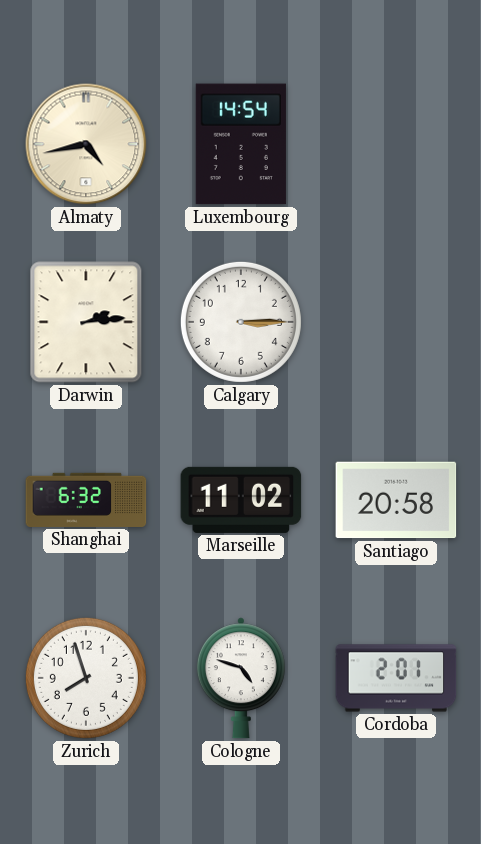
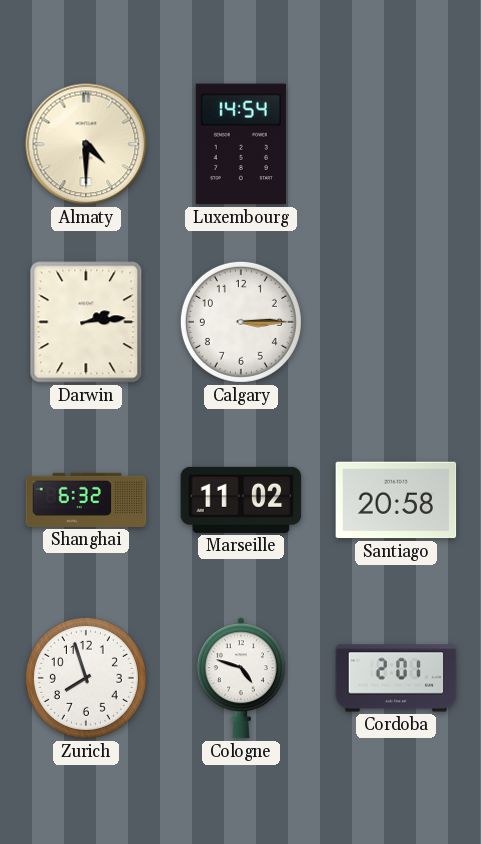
Almaty: 4:43 -> 4:30
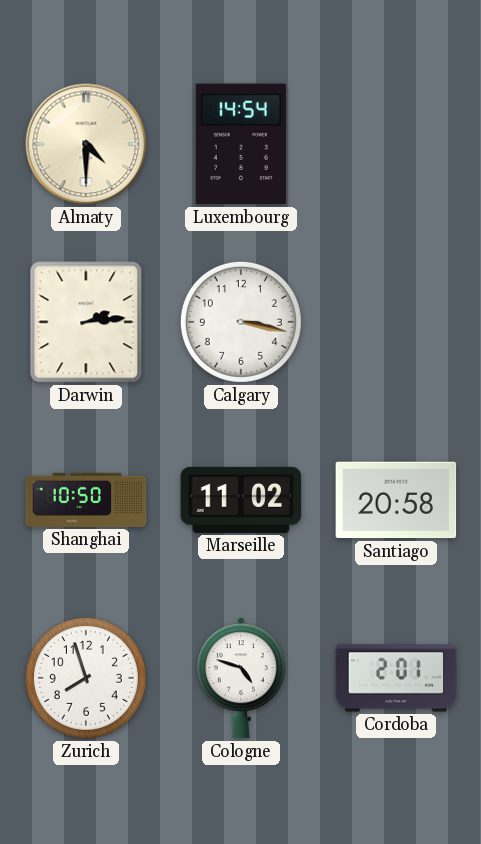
Calgary: 3:15 -> 3:17
Shanghai: 6:32 -> 10:50
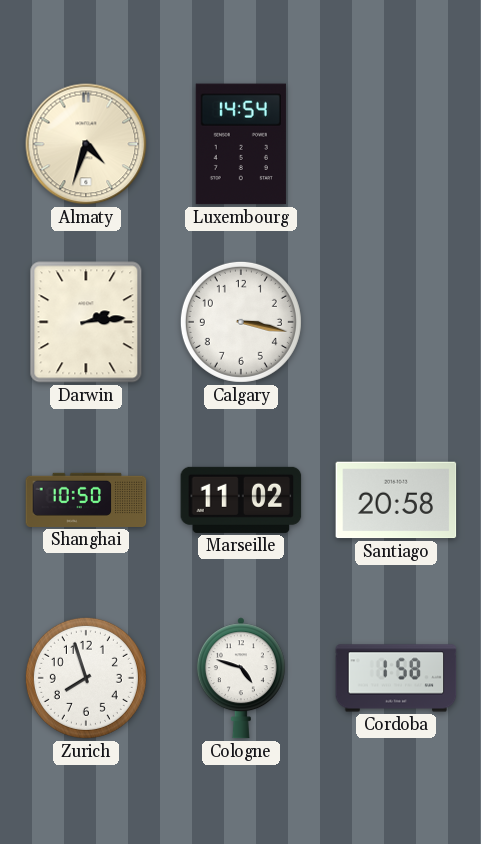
Almaty: 4:30 -> 4:33
Cordoba: 2:01 -> 1:58
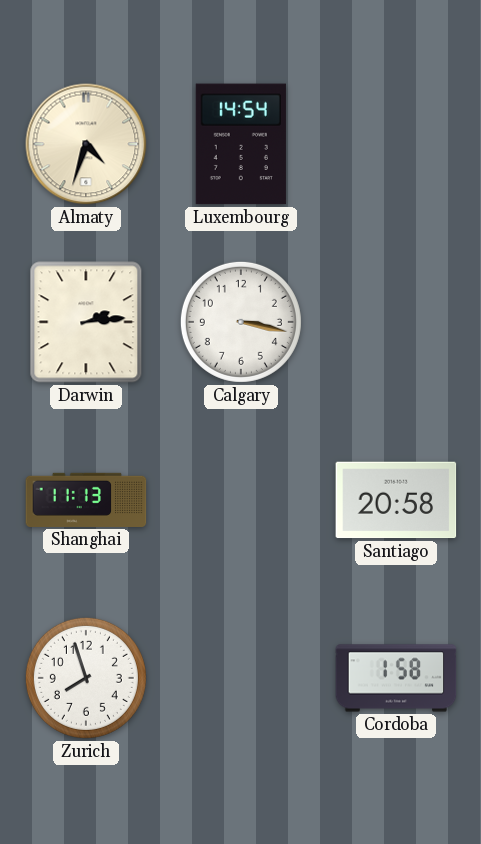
Shanghai: 10:50 -> 11:13
Marseille: 11:02 -> none
Cologne: 4:48 -> none
